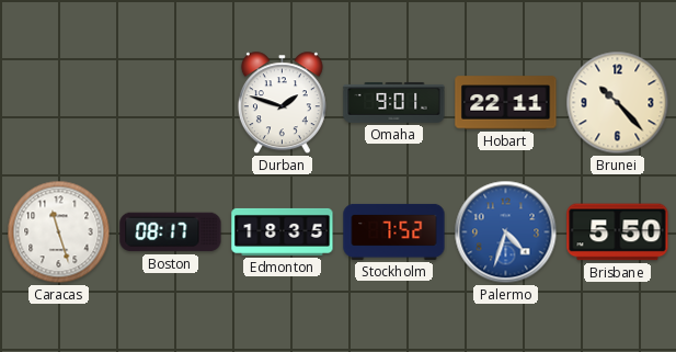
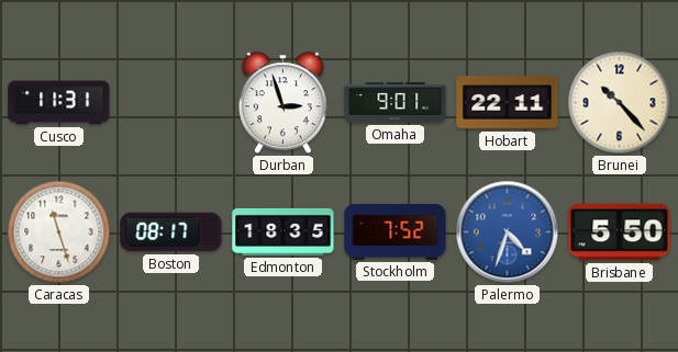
Cusco: none -> 11:31
Durban: 1:48 -> 2:57
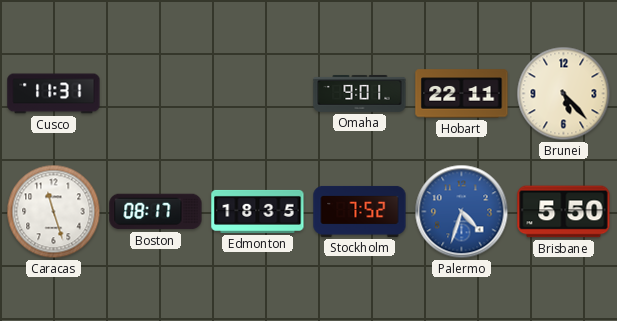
Durban: 2:57 -> none
Brunei: 10:23 -> 5:23
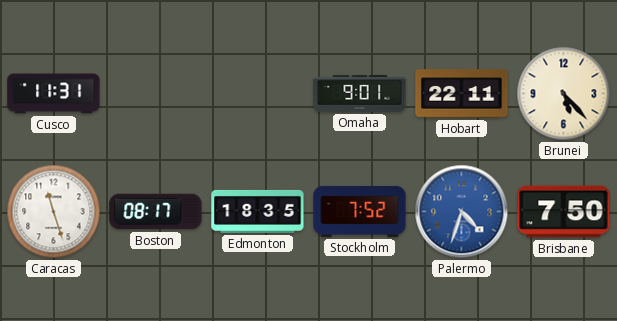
Brisbane: 5:50 -> 7:50
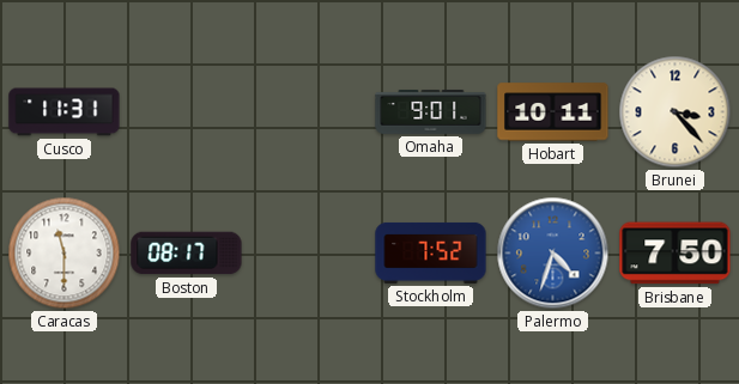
Hobart: 22:11 -> 10:11
Brunei: 5:23 -> 3:23
Caracas: 11:27 -> 11:30
Edmonton: 18:35 -> none
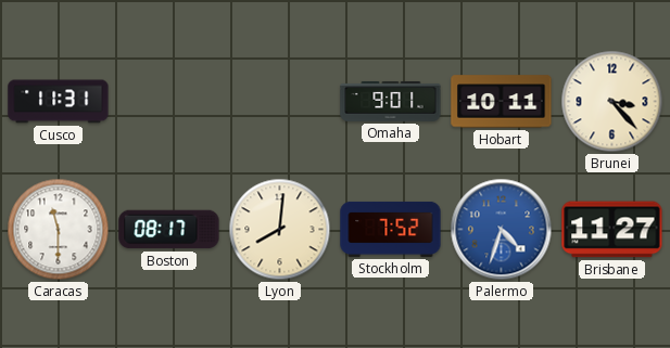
Lyon: none -> 8:01
Brisbane: 7:50 -> 11:27
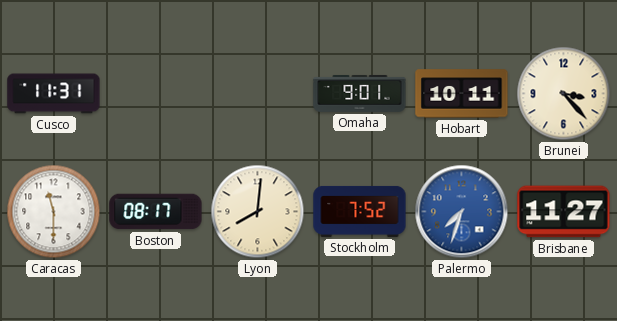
Palermo: 4:33 -> 7:33
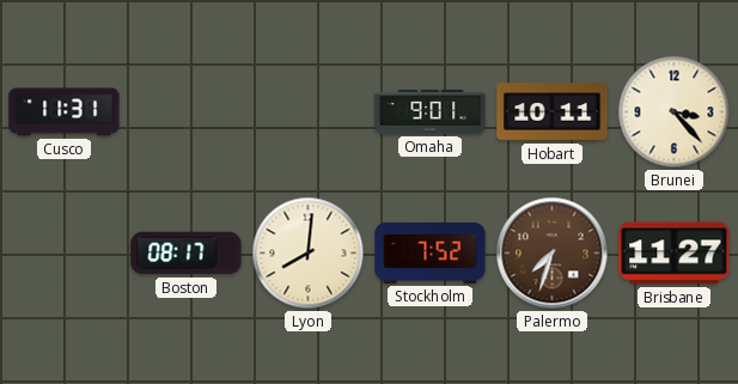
Caracas: 11:30 -> none
Palermo dial: blue -> brown
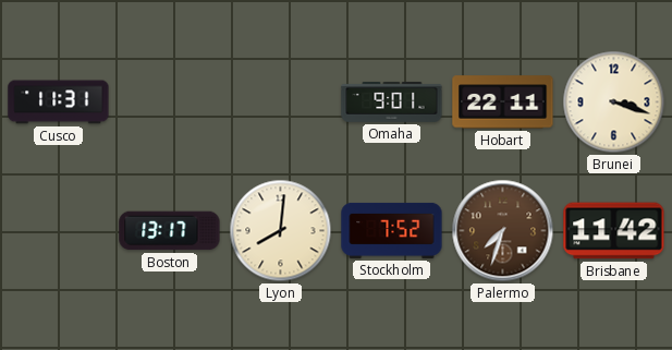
Hobart: 10:11 -> 22:11
Brunei: 3:23 -> 3:18
Boston: 08:17 -> 13:17
Brisbane: 11:27 -> 11:42
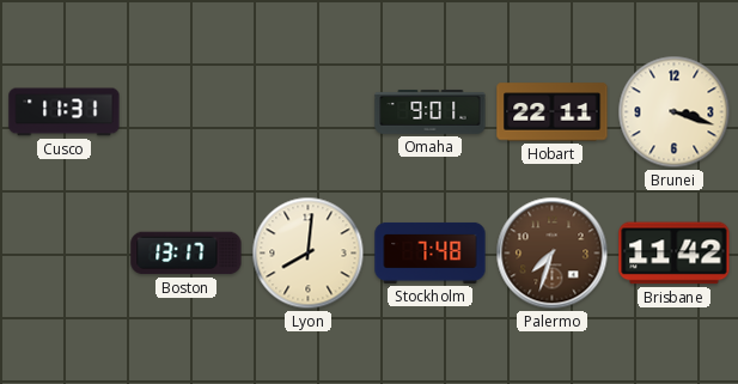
Stockholm: 7:52 -> 7:48
